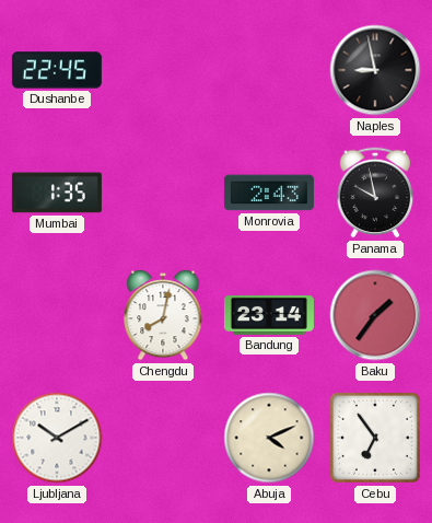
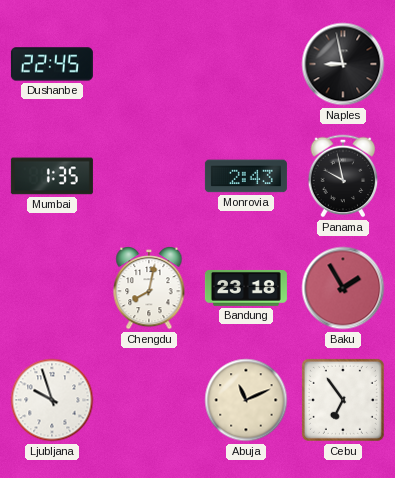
Bandung: 23:14 -> 23:18
Baku: 1:36 -> 1:55
Ljubljana: 10:10 -> 9:57
Abuja: 4:11 -> 11:11
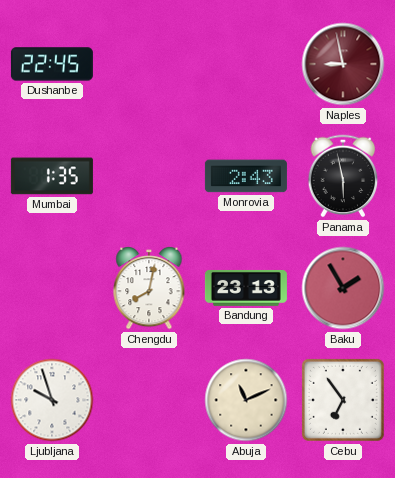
Naples dial: black -> burgundy
Panama: 9:58 -> 5:58
Bandung: 23:18 -> 23:13
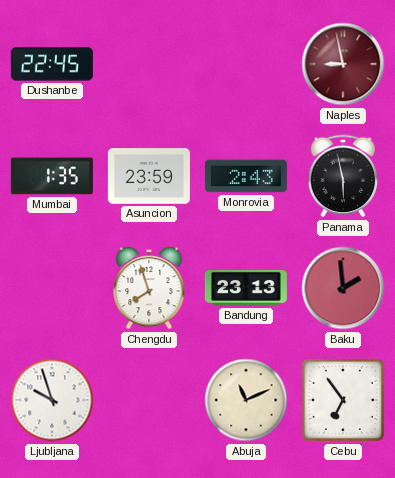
Asuncion: none -> 23:59
Chengdu: 8:02 -> 7:57
Baku: 1:55 -> 1:59
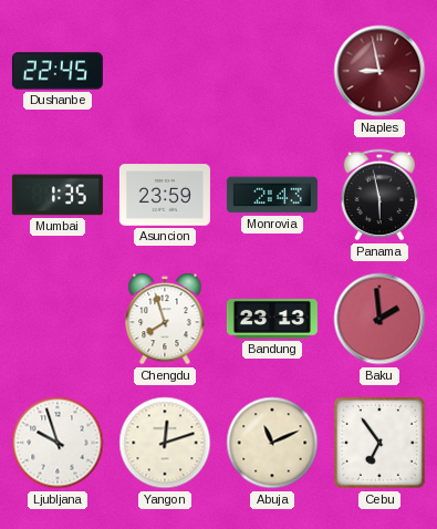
Yangon: none -> 12:12
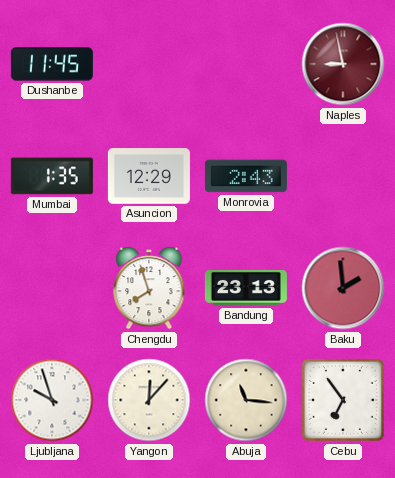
Dushanbe: 22:45 -> 11:45
Asuncion: 23:59 -> 12:29
Panama: 5:58 -> none
Yangon: 12:12 -> 12:07
Abuja: 11:11 -> 11:16
